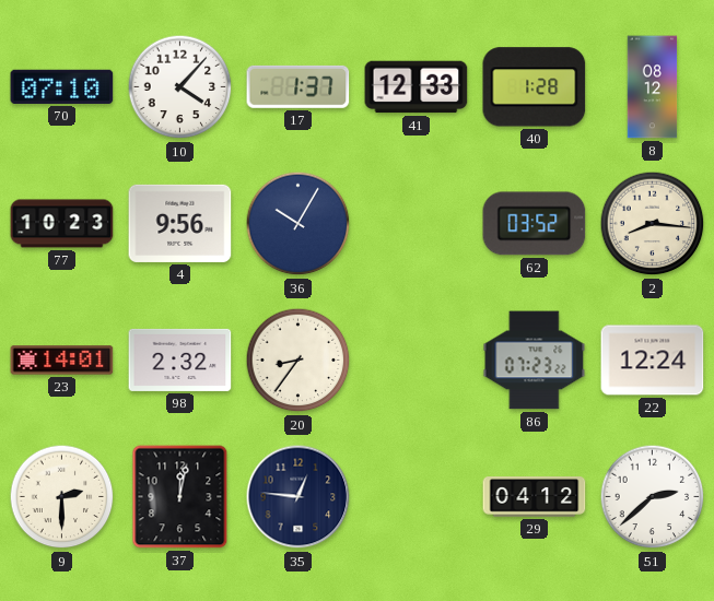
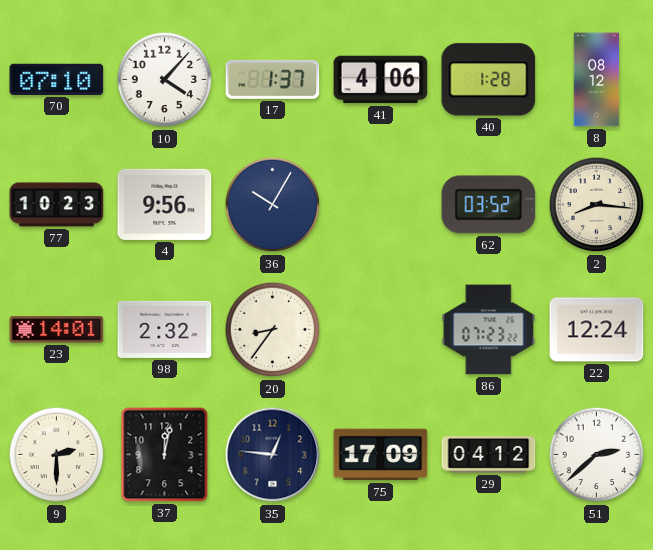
41: 12:33 -> 4:06
75: none -> 17:09
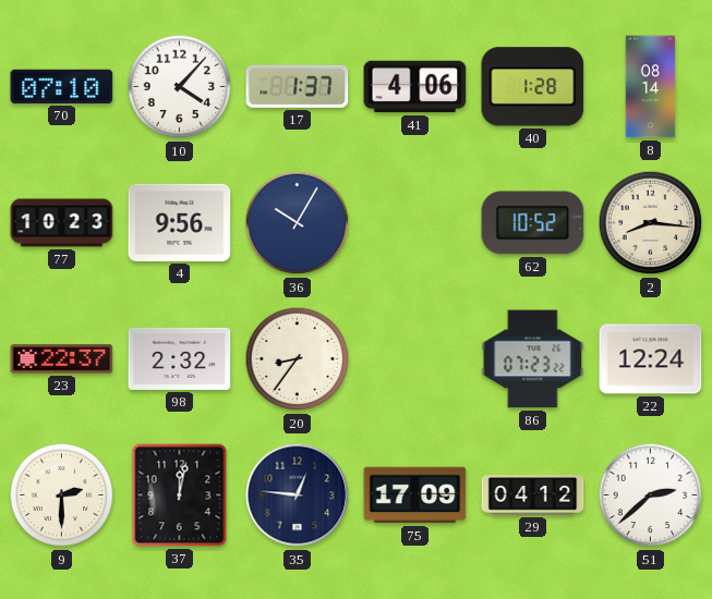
8: 08:12 -> 08:14
62: 03:52 -> 10:52
23: 14:01 -> 22:37
